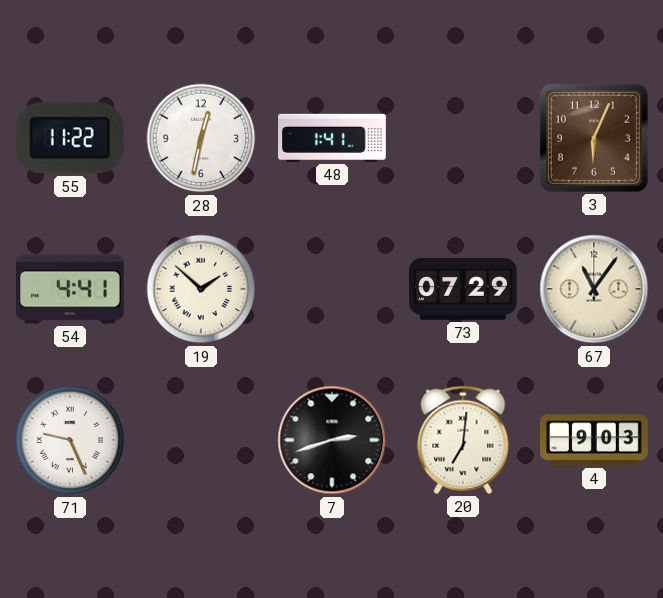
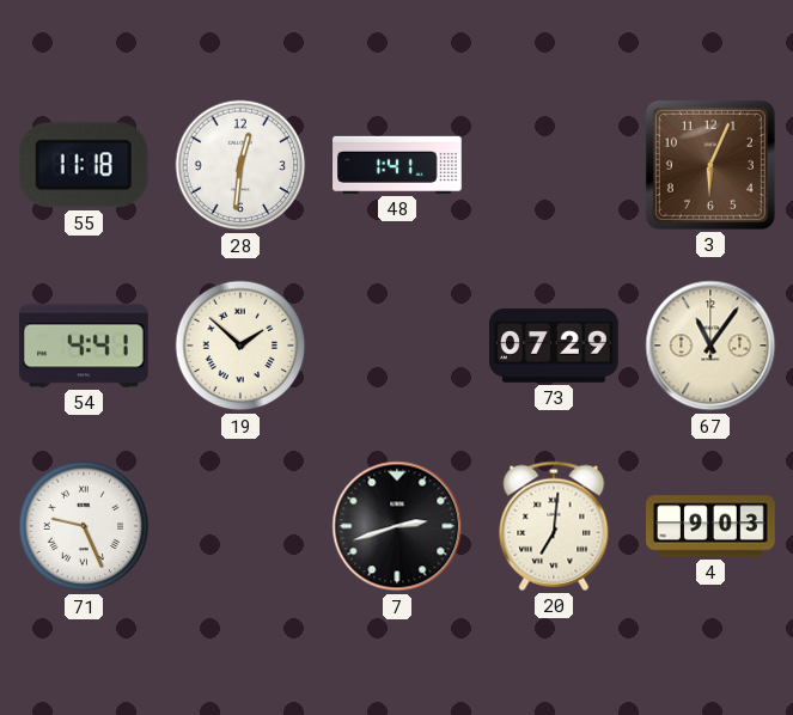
55: 11:22 -> 11:18
28: 12:32 -> 12:31
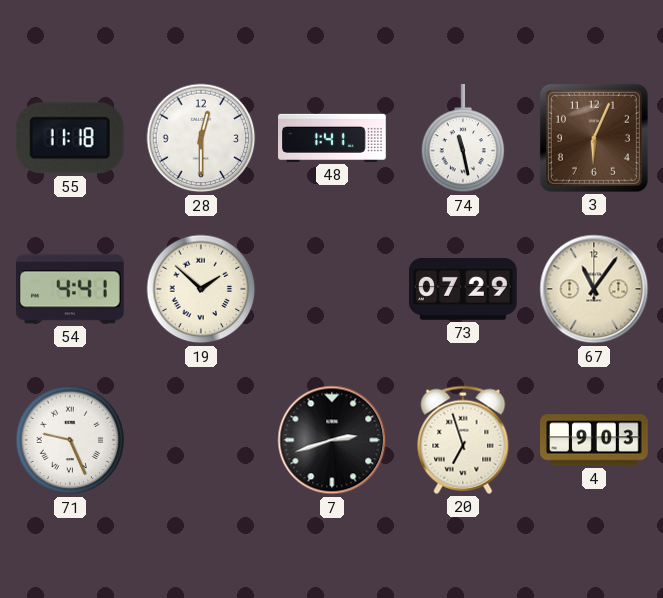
28: 12:31 -> 12:30
74: none -> 11:28
20: 7:01 -> 6:57
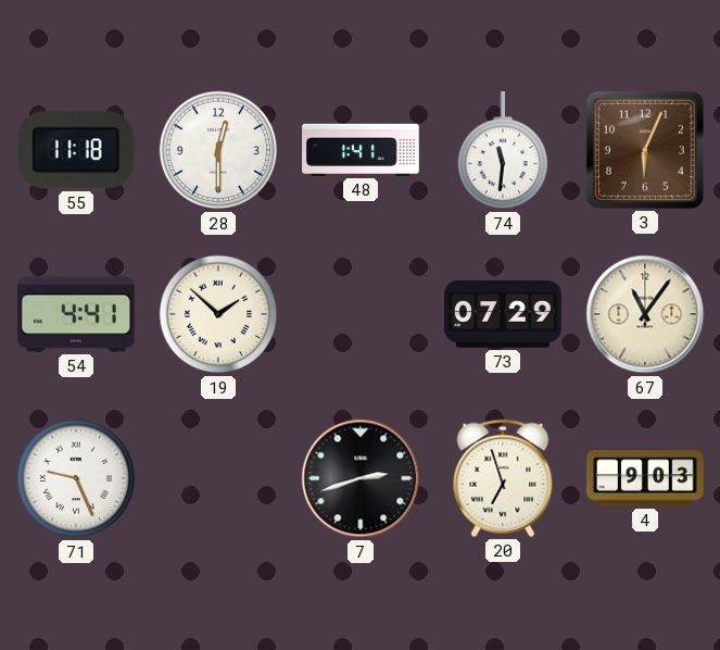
74: 11:28 -> 11:31
